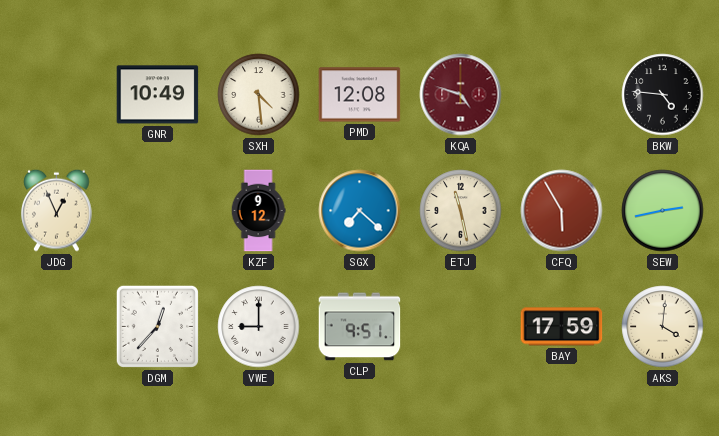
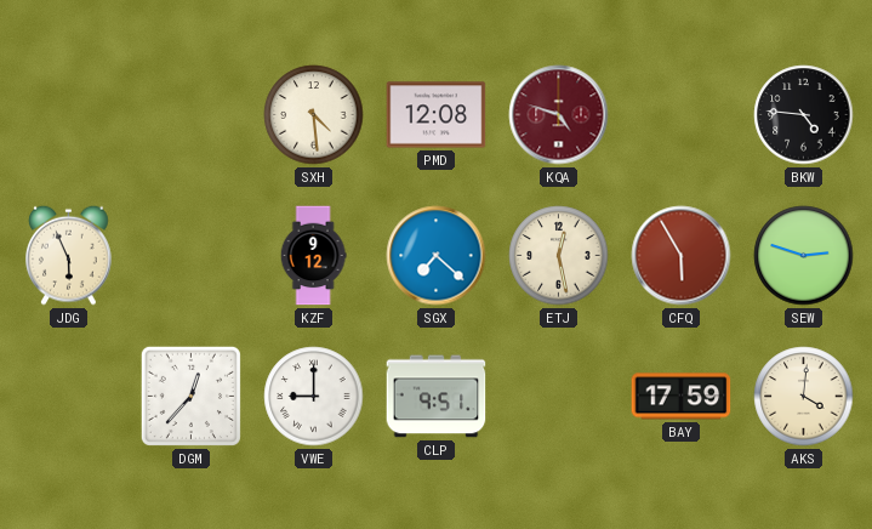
GNR: 10:49 -> none
JDG: 12:56 -> 5:56
ETJ: 11:28 -> 12:28
SEW: 2:43 -> 2:48
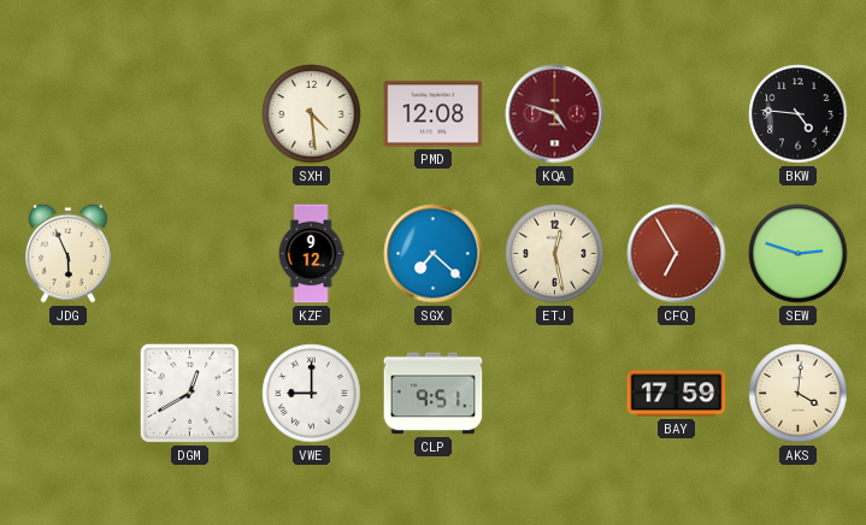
CFQ: 5:55 -> 6:55
DGM: 12:37 -> 12:40
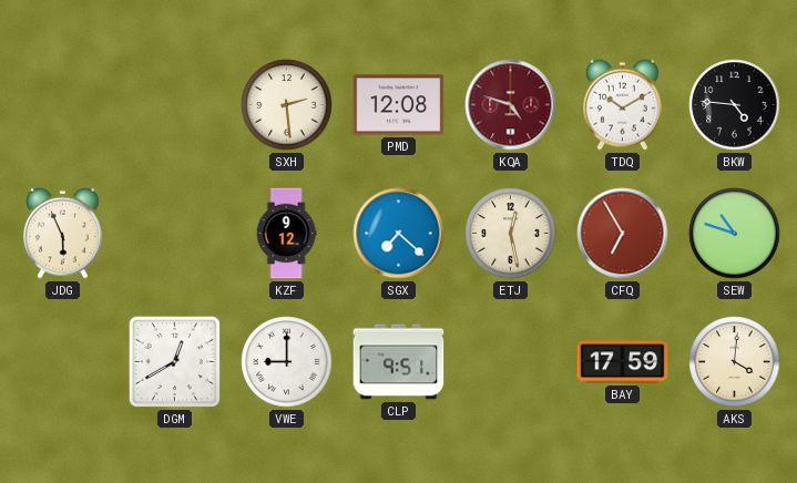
SXH: 4:29 -> 2:29
TDQ: none -> 10:10
SEW: 2:48 -> 10:48
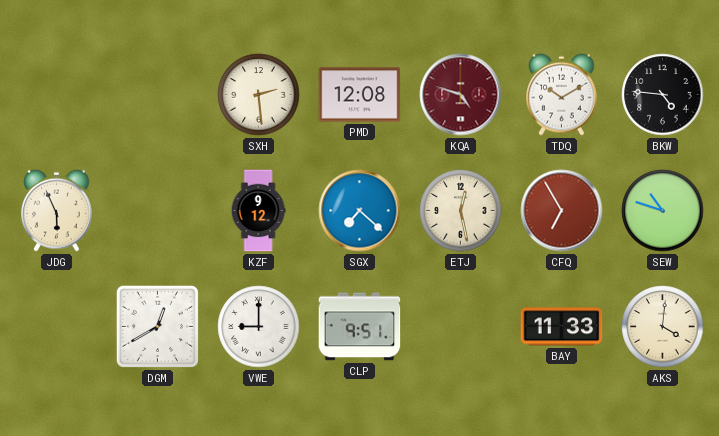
BAY: 17:59 -> 11:33
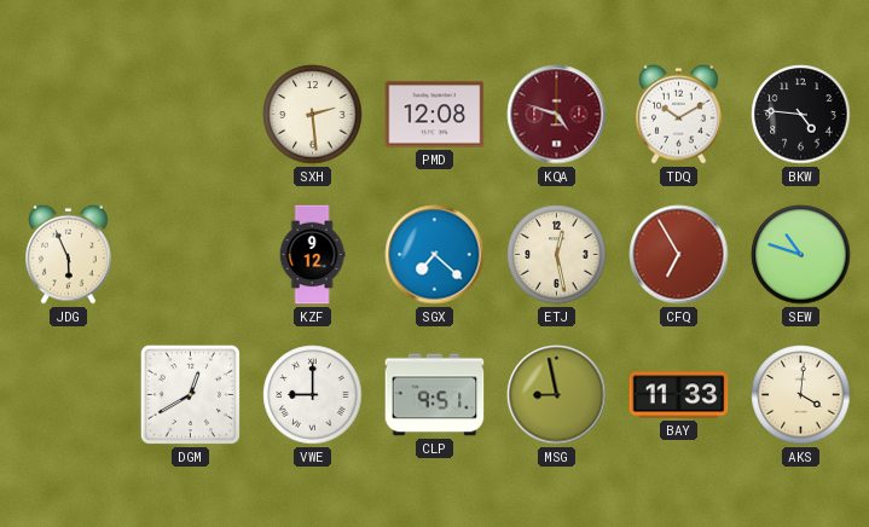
MSG: none -> 8:58
